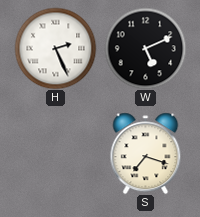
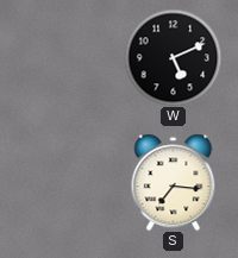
H: 2:26 -> none
S: 7:18 -> 7:16
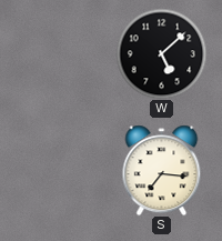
W: 5:11 -> 5:08
